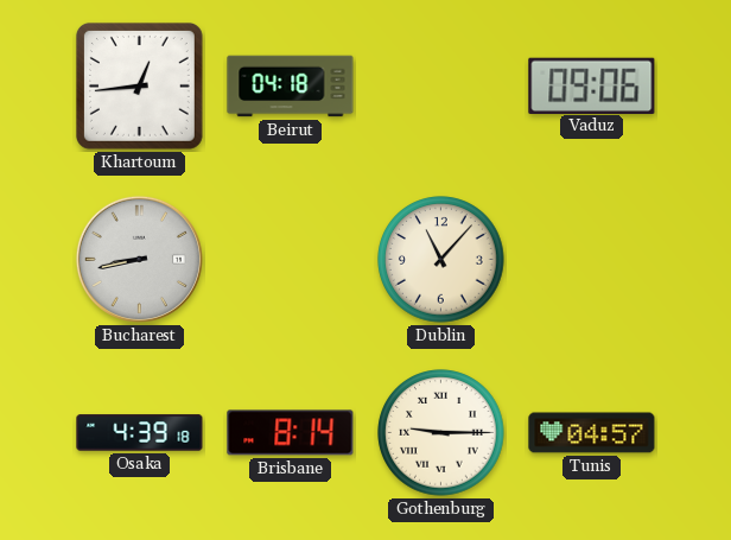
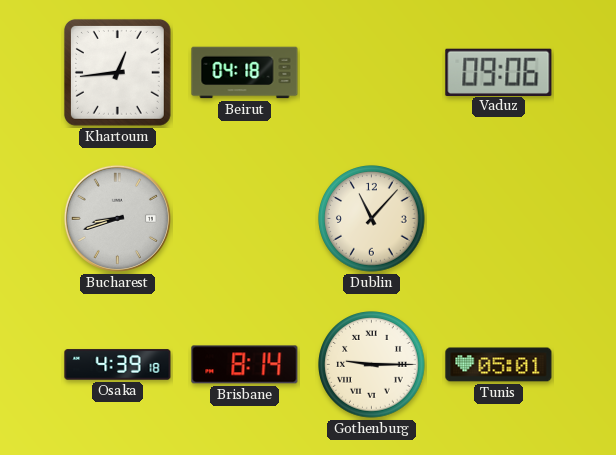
Bucharest: 8:43 -> 8:42
Tunis: 04:57 -> 05:01
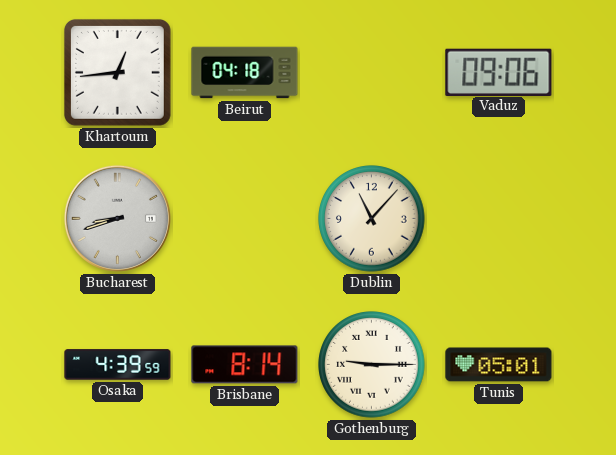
Osaka: 4:39:18 -> 4:39:59
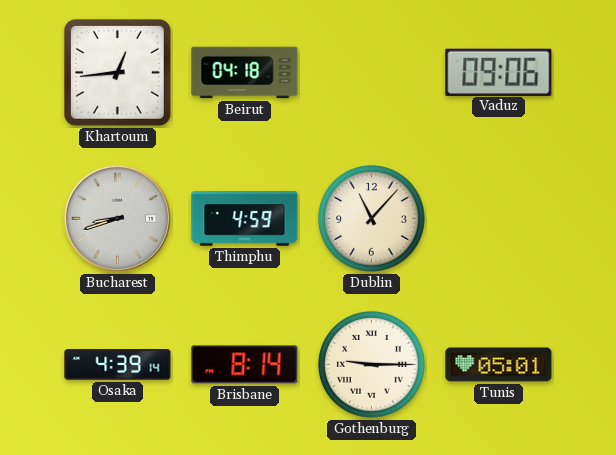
Thimphu: none -> 4:59
Osaka: 4:39:59 -> 4:39:14
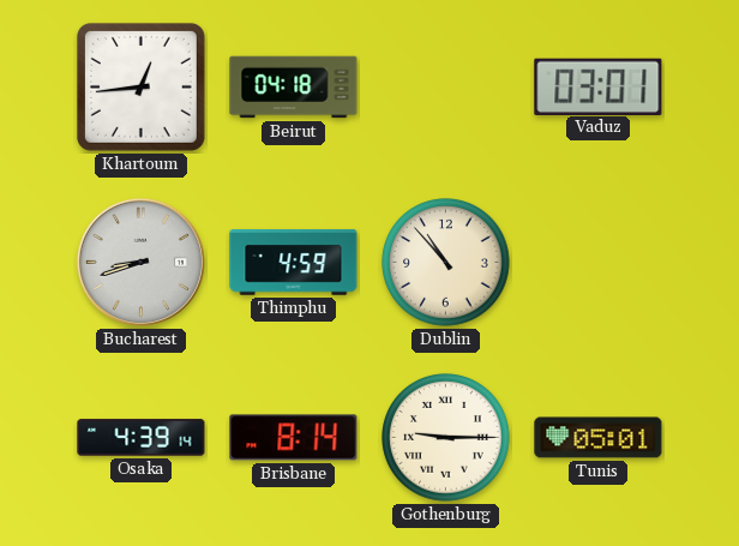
Vaduz: 09:06 -> 03:01
Dublin: 11:07 -> 10:53
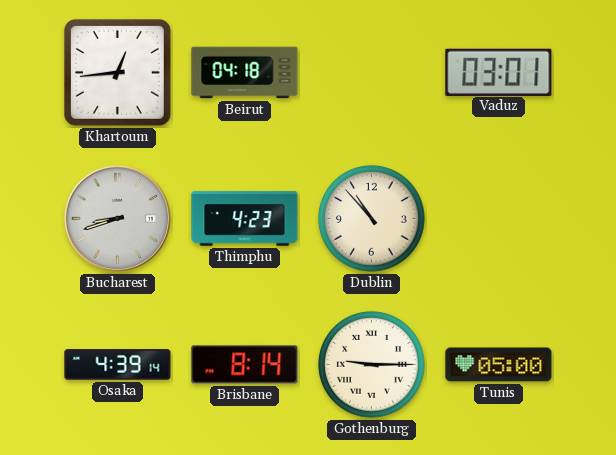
Thimphu: 4:59 -> 4:23
Tunis: 05:01 -> 05:00
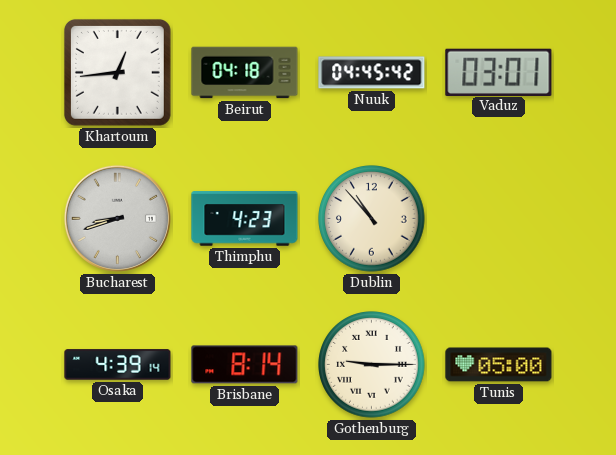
Nuuk: none -> 04:45
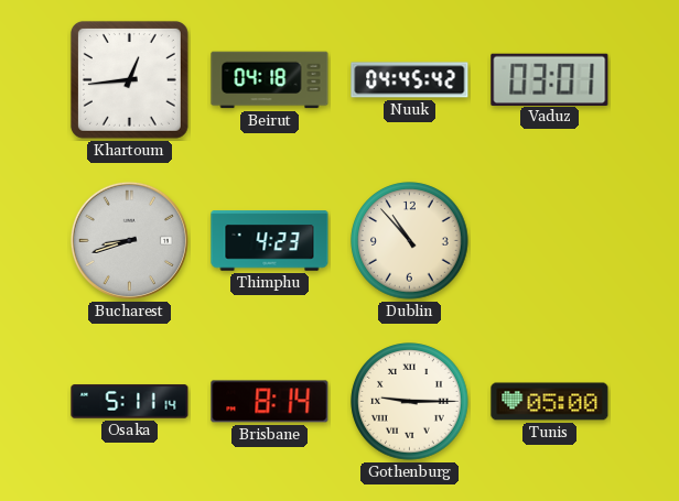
Osaka: 4:39 -> 5:11
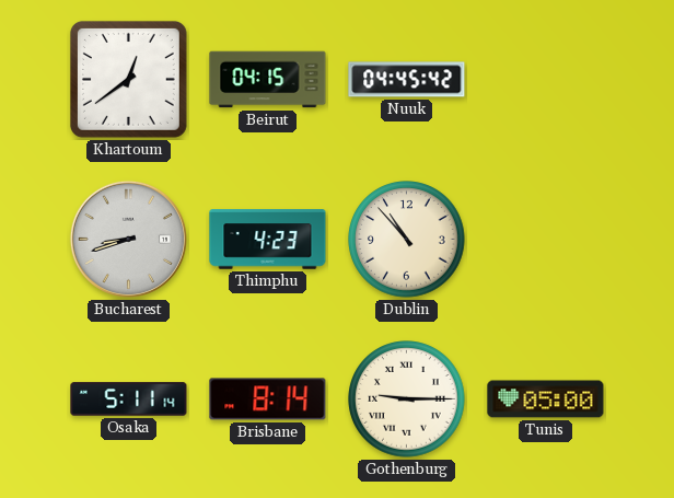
Khartoum: 12:44 -> 12:39
Beirut: 04:18 -> 04:15
Vaduz: 03:01 -> none
